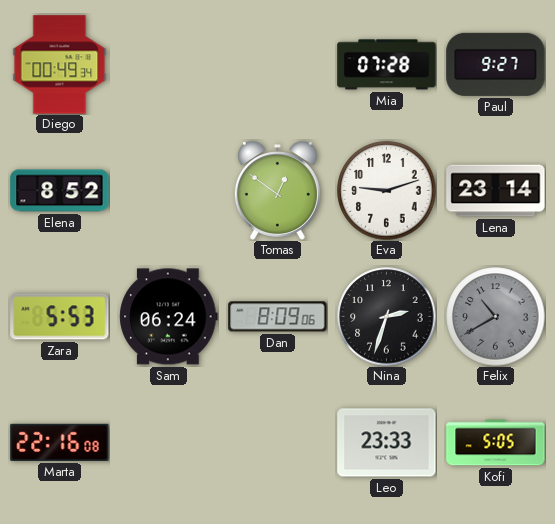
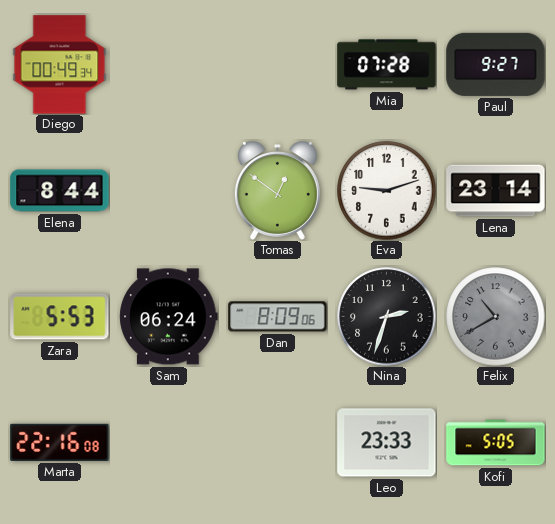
Elena: 8:52 -> 8:44
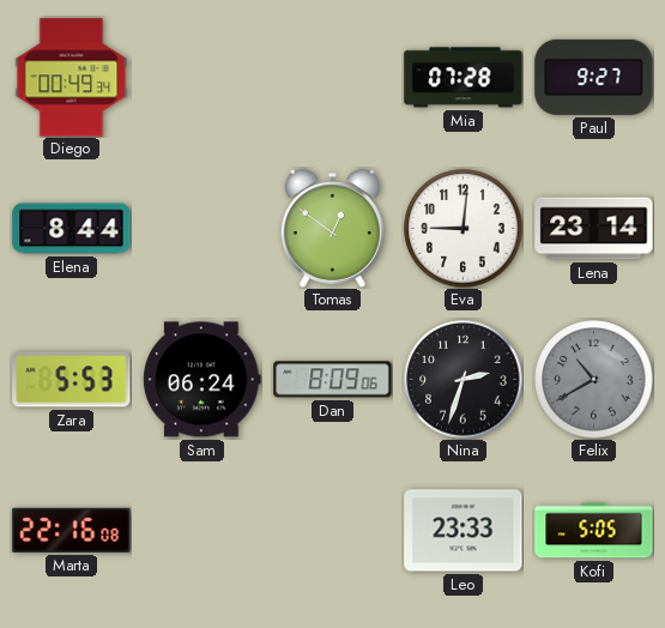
Eva: 9:12 -> 9:01
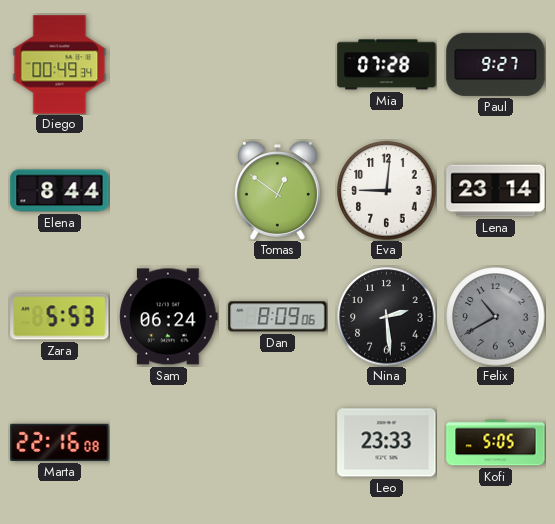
Nina: 2:33 -> 2:29
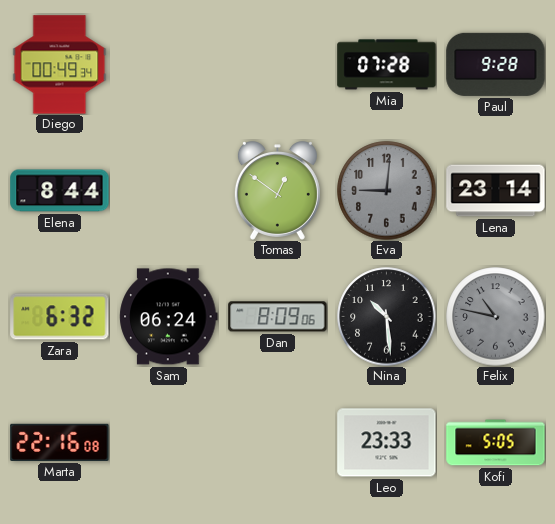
Paul: 9:27 -> 9:28
Eva dial: white -> grey
Zara: 5:53 -> 6:32
Nina: 2:29 -> 10:29
Felix: 10:40 -> 10:47
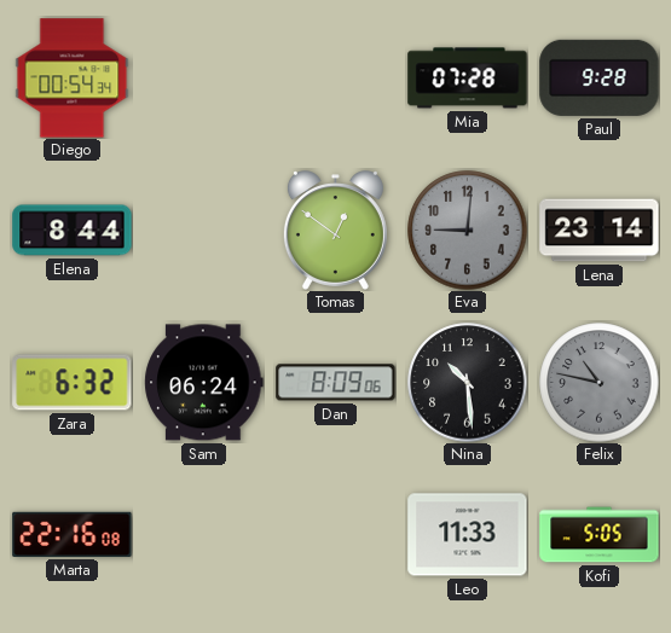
Diego: 00:49 -> 00:54
Leo: 23:33 -> 11:33
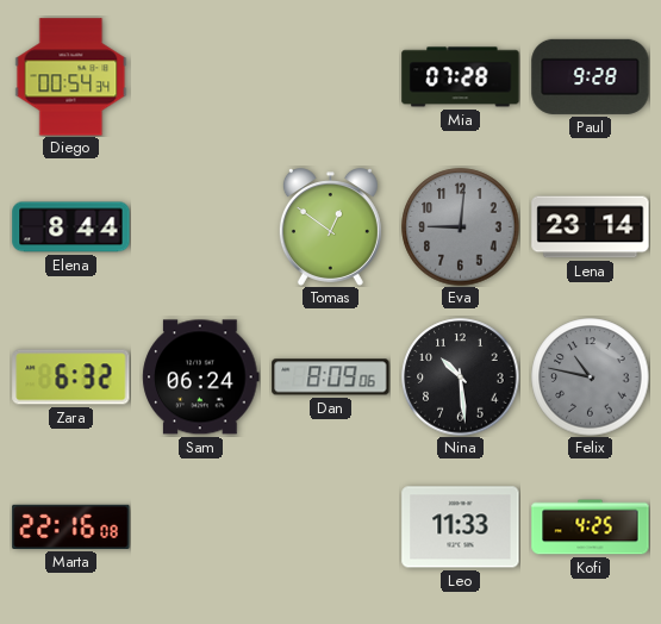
Kofi: 5:05 -> 4:25
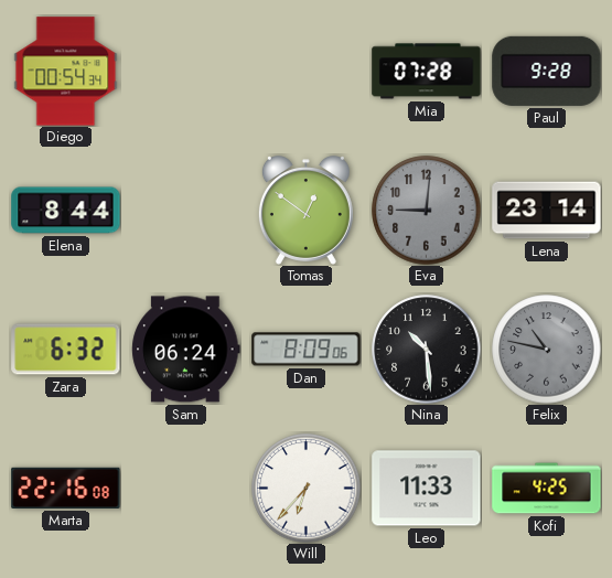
Will: none -> 6:37
